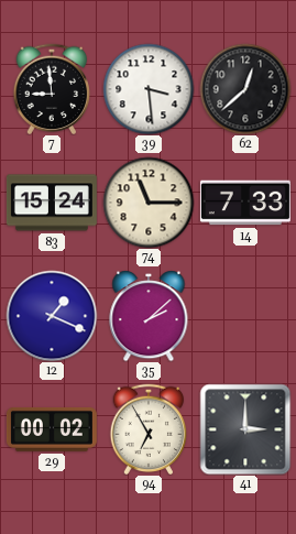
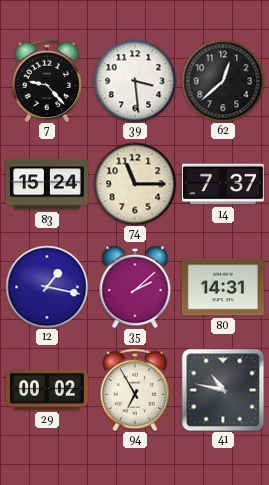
7: 8:59 -> 9:23
14: 7:33 -> 7:37
12: 1:19 -> 1:17
80: none -> 14:31
41: 3:00 -> 10:47
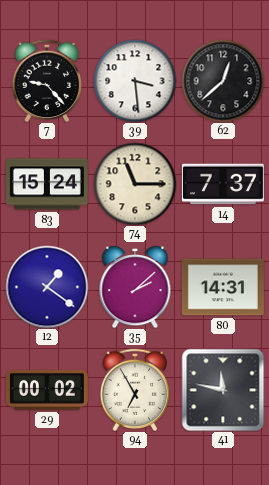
12: 1:17 -> 1:21
41: 10:47 -> 11:47
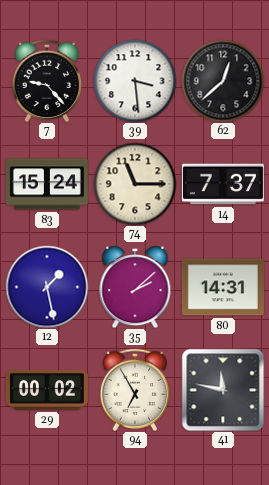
12: 1:21 -> 1:28
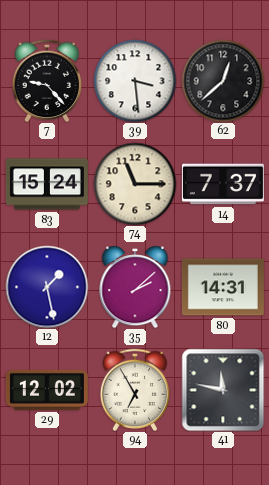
29: 00:02 -> 12:02
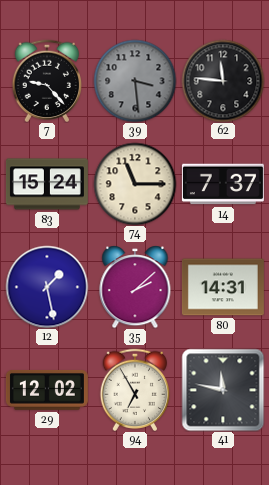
39 dial: white -> grey
62: 12:38 -> 11:46
